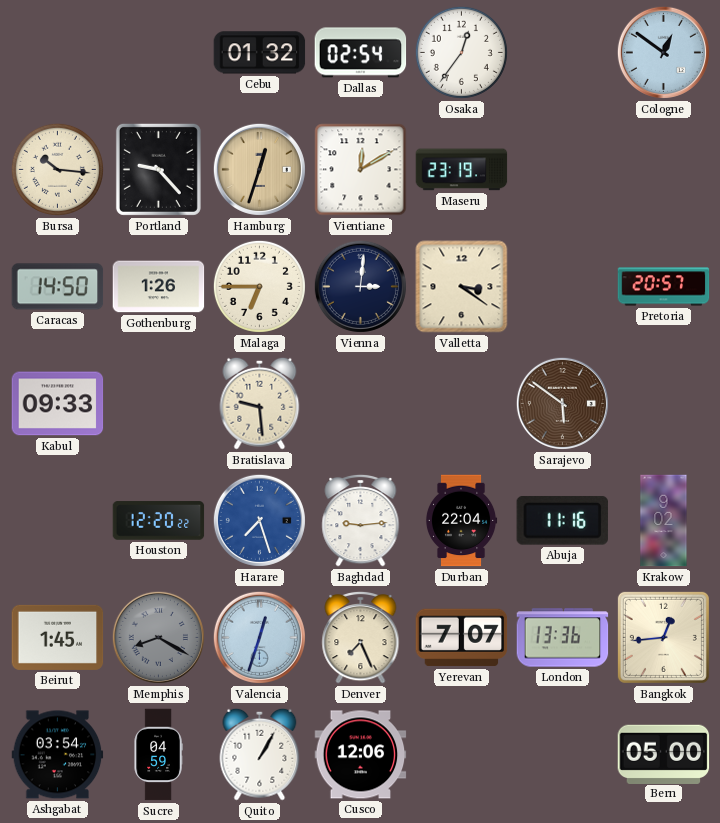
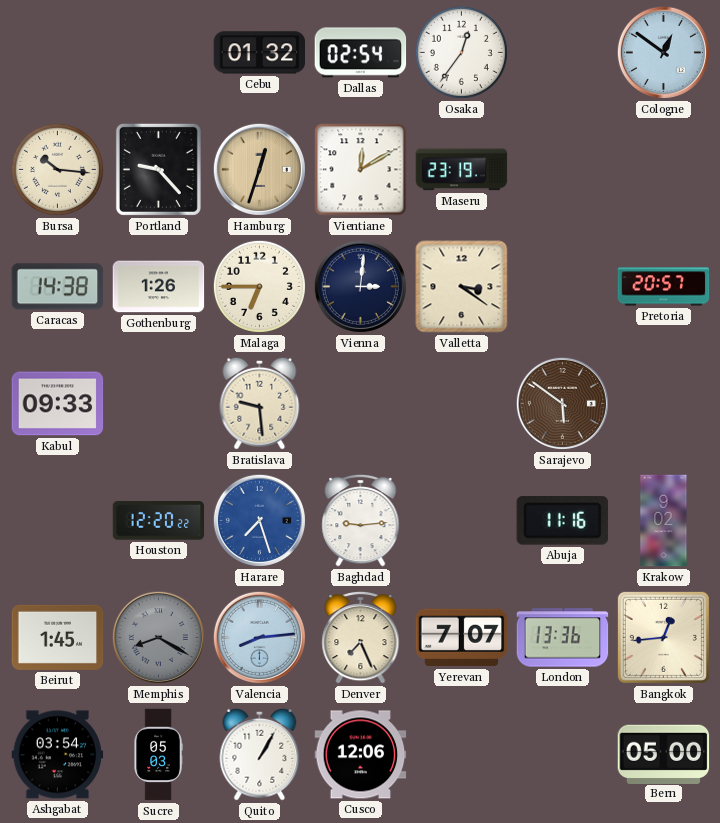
Caracas: 14:50 -> 14:38
Durban: 22:04 -> none
Valencia: 12:33 -> 8:14
Sucre: 04:59 -> 05:03
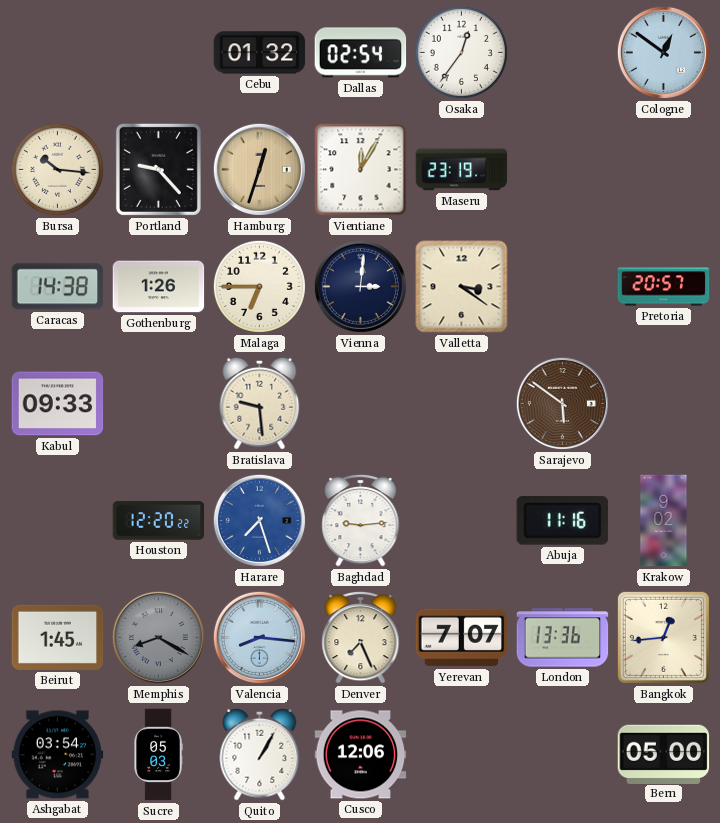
Vientiane: 12:10 -> 12:05
Valencia: 8:14 -> 8:16
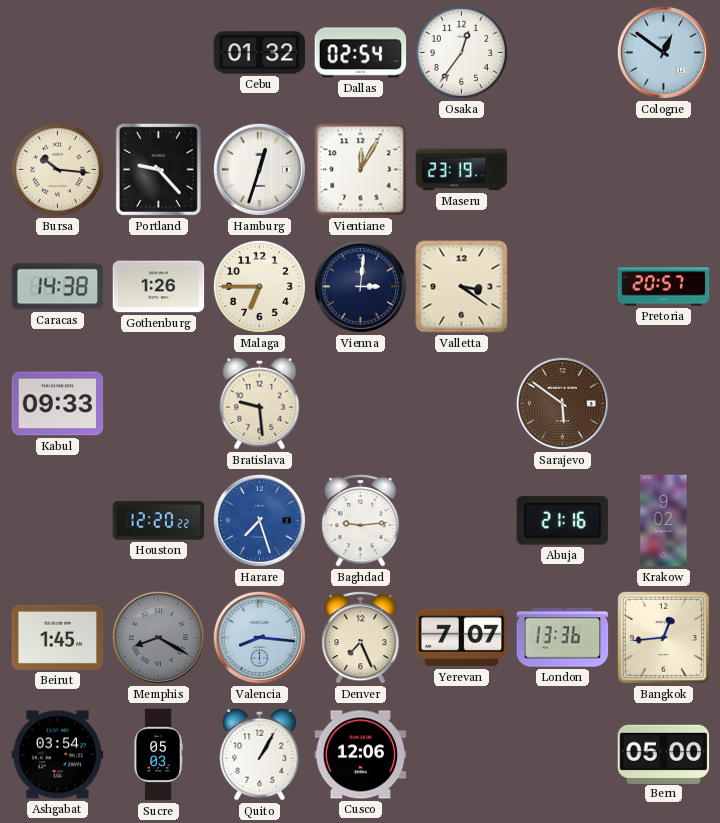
Hamburg dial: champagne -> white
Abuja: 11:16 -> 21:16
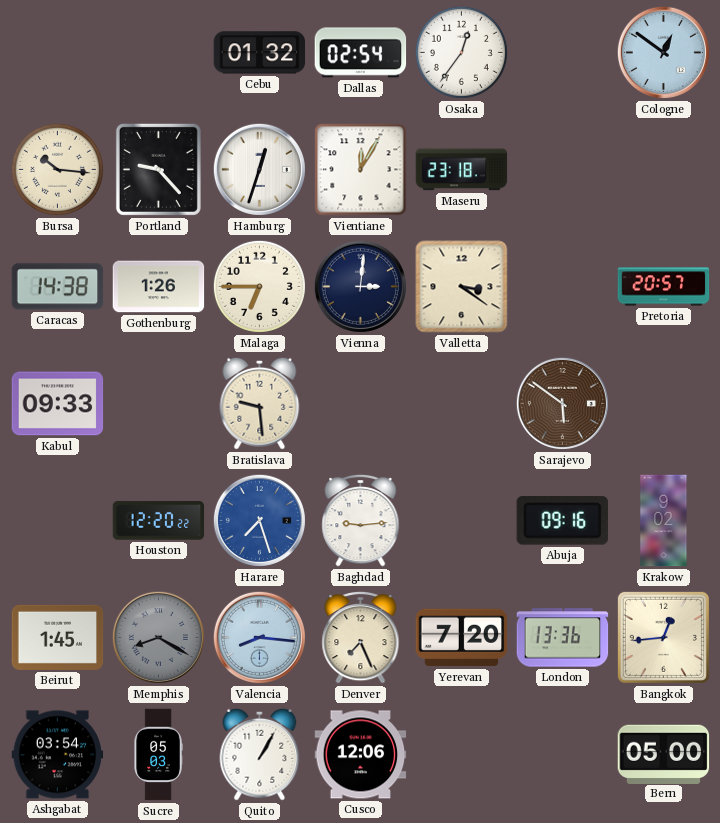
Maseru: 23:19 -> 23:18
Abuja: 21:16 -> 09:16
Yerevan: 7:07 -> 7:20
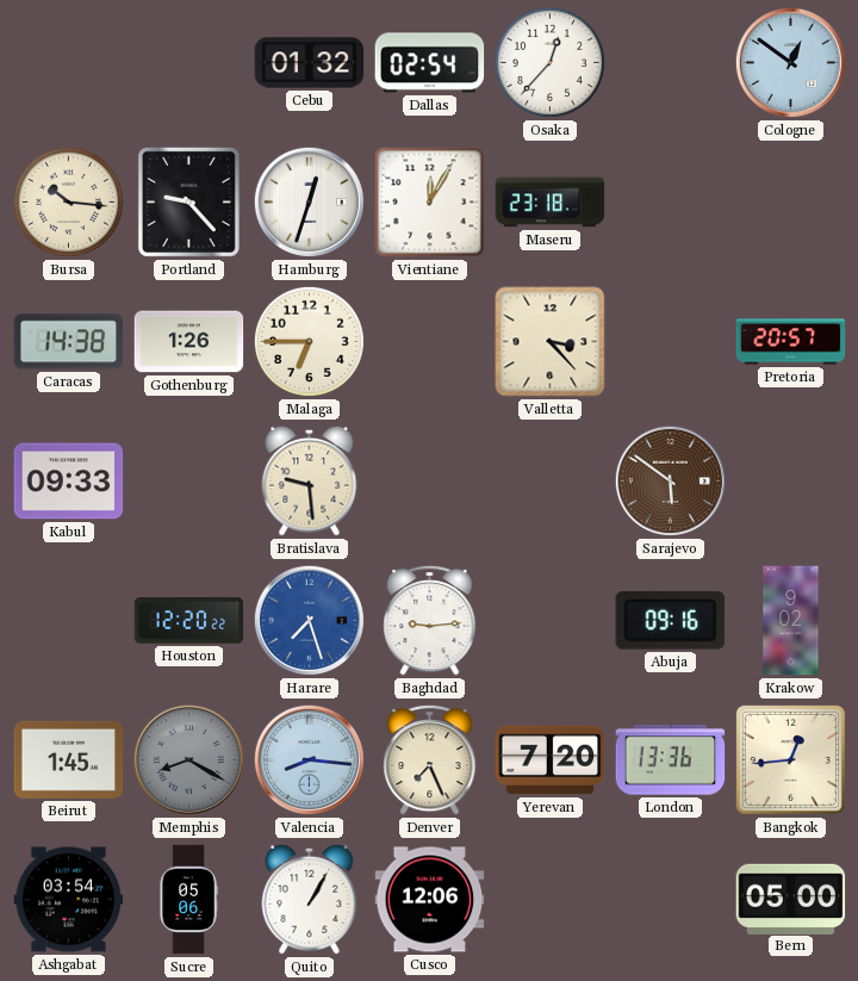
Osaka: 12:36 -> 12:37
Vienna: 3:01 -> none
Valletta: 3:21 -> 3:23
Sucre: 05:03 -> 05:06
